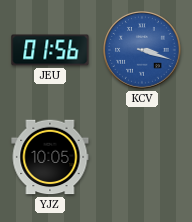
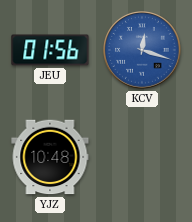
KCV: 3:18 -> 12:18
YJZ: 10:05 -> 10:48
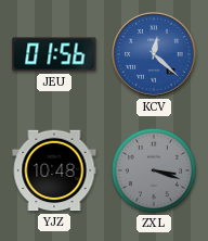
KCV: 12:18 -> 12:22
ZXL: none -> 3:18
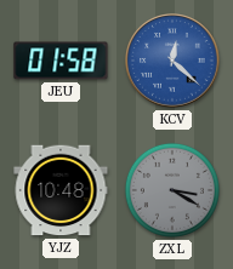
JEU: 01:56 -> 01:58
ZXL: 3:18 -> 3:20
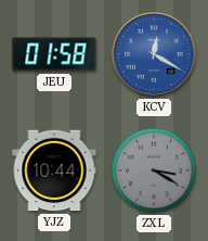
KCV: 12:22 -> 12:20
YJZ: 10:48 -> 10:44
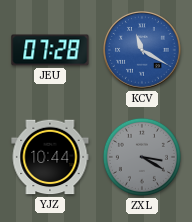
JEU: 01:58 -> 07:28
KCV: 12:20 -> 11:20
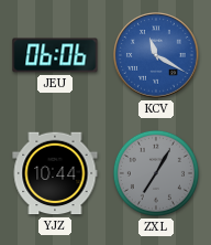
JEU: 07:28 -> 06:06
ZXL: 3:20 -> 7:05
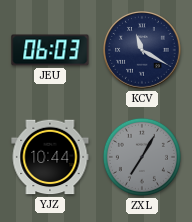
JEU: 06:06 -> 06:03
KCV dial: blue -> navy
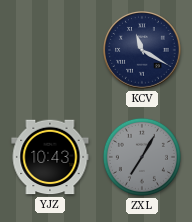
JEU: 06:03 -> none
YJZ: 10:44 -> 10:43
